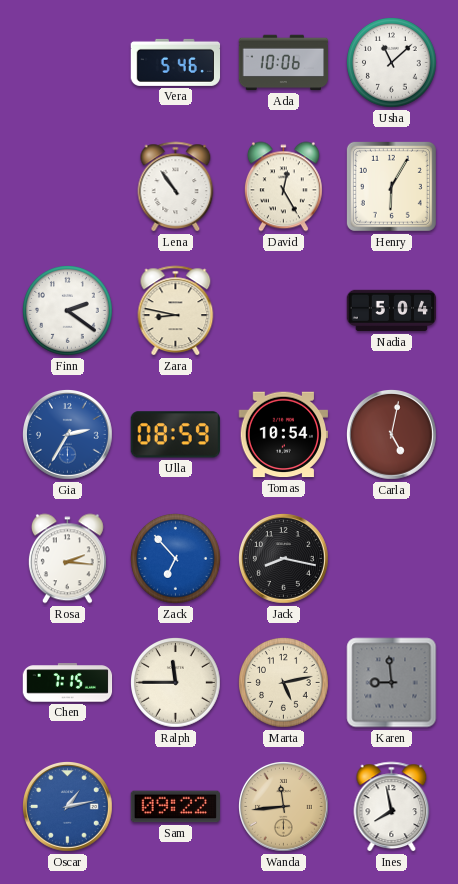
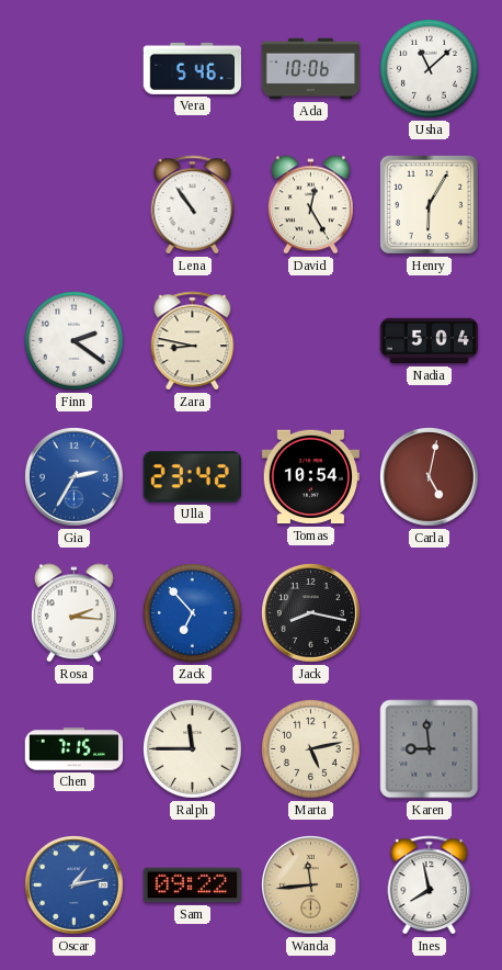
Ulla: 08:59 -> 23:42
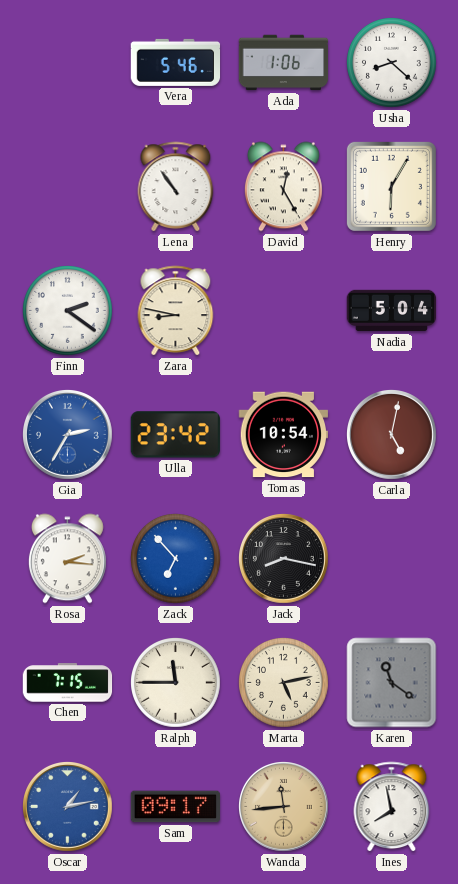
Ada: 10:06 -> 1:06
Usha: 11:08 -> 8:22
Karen: 8:59 -> 11:21
Sam: 09:22 -> 09:17
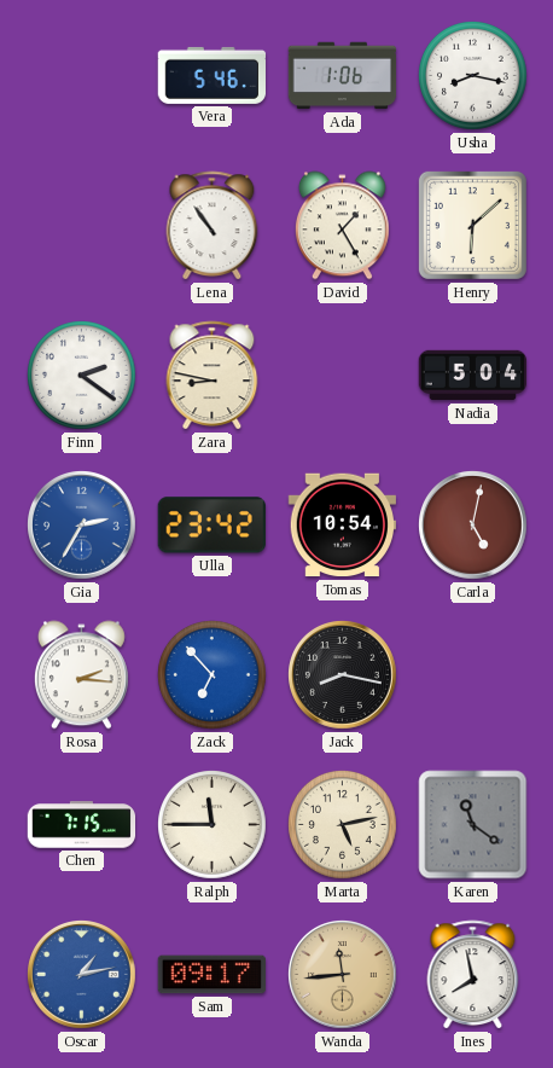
Usha: 8:22 -> 8:17
David: 12:25 -> 1:25
Henry: 6:05 -> 6:08
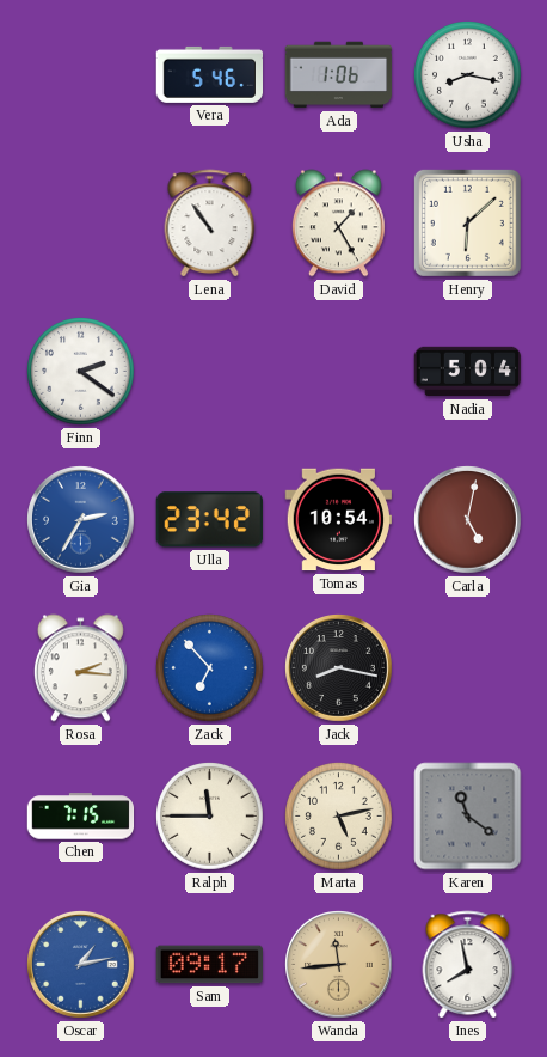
Zara: 8:47 -> none
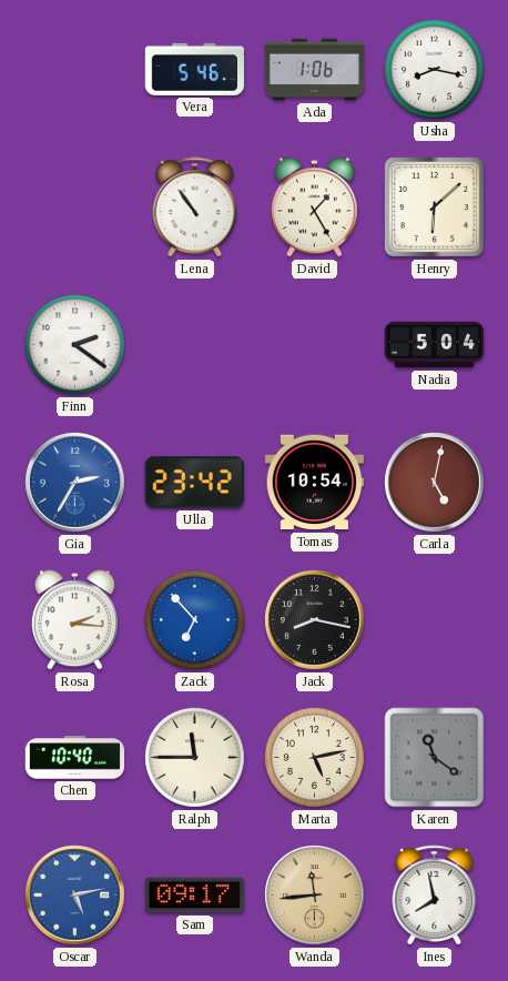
Chen: 7:15 -> 10:40
Oscar: 1:13 -> 5:13
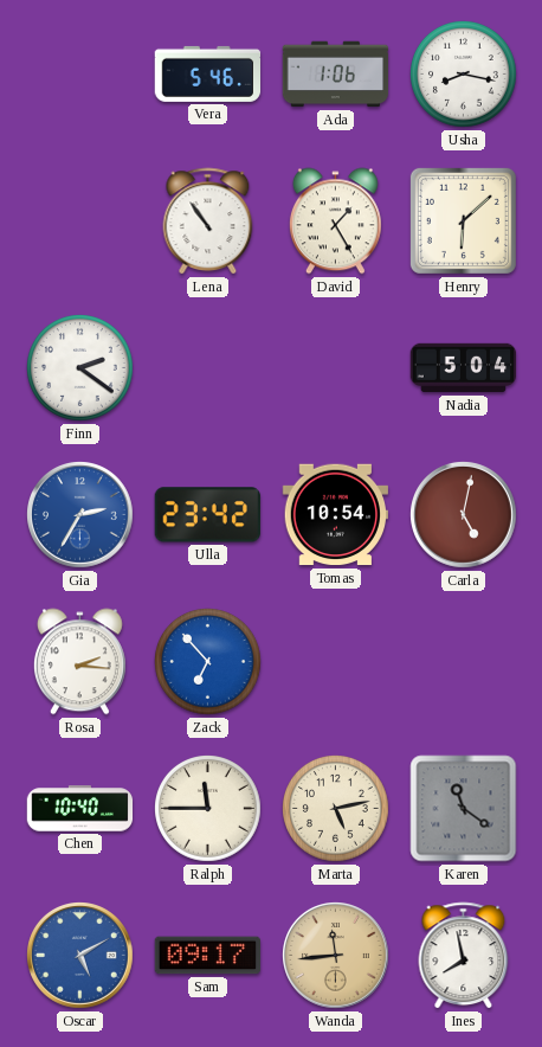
Jack: 8:17 -> none
Oscar: 5:13 -> 5:10
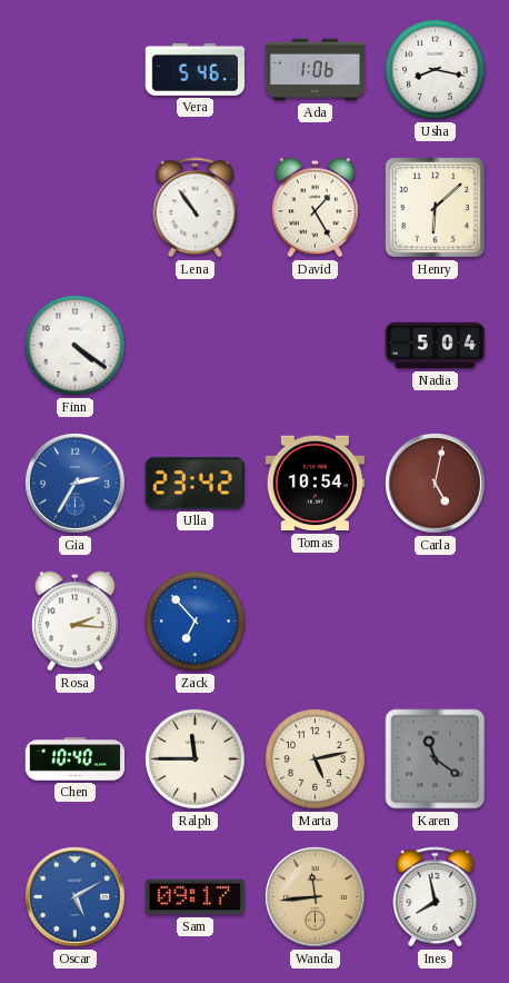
Finn: 2:21 -> 4:21
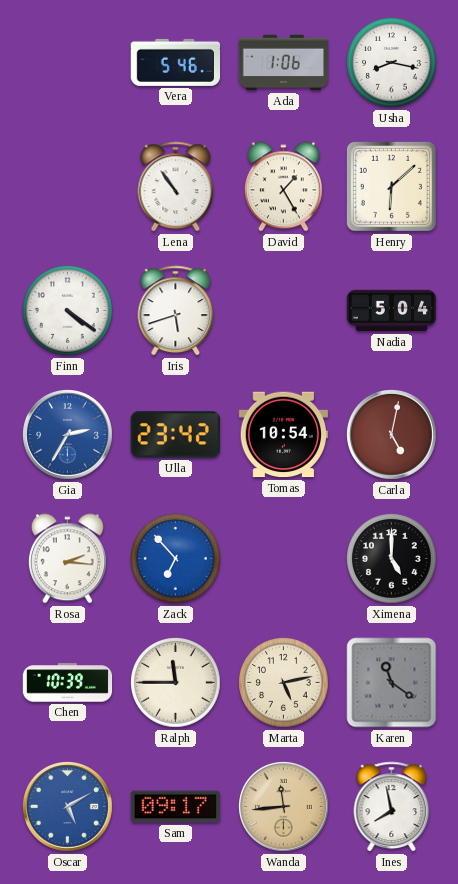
Iris: none -> 5:42
Ximena: none -> 5:00
Chen: 10:40 -> 10:39
